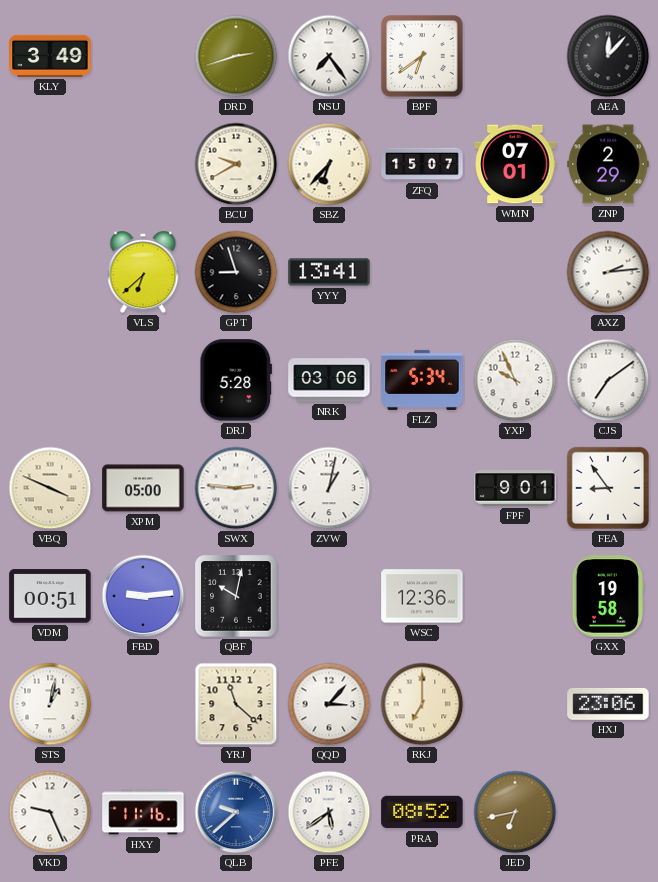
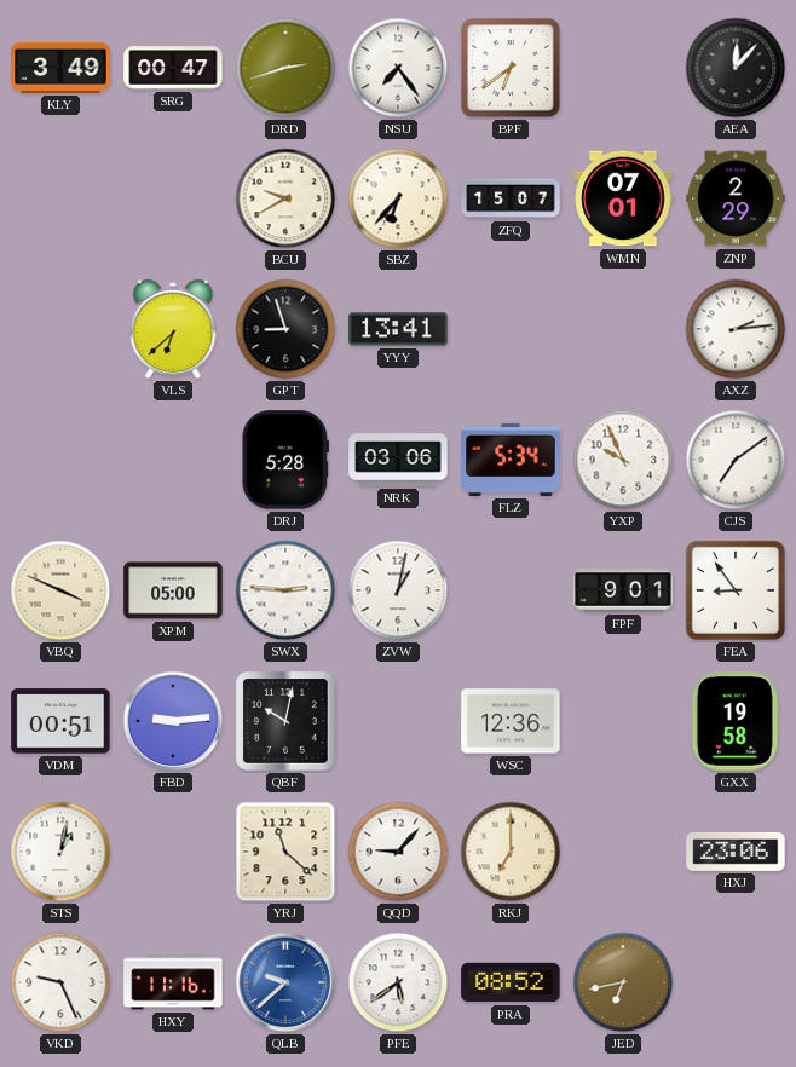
SRG: none -> 00:47
QQD: 3:07 -> 9:07
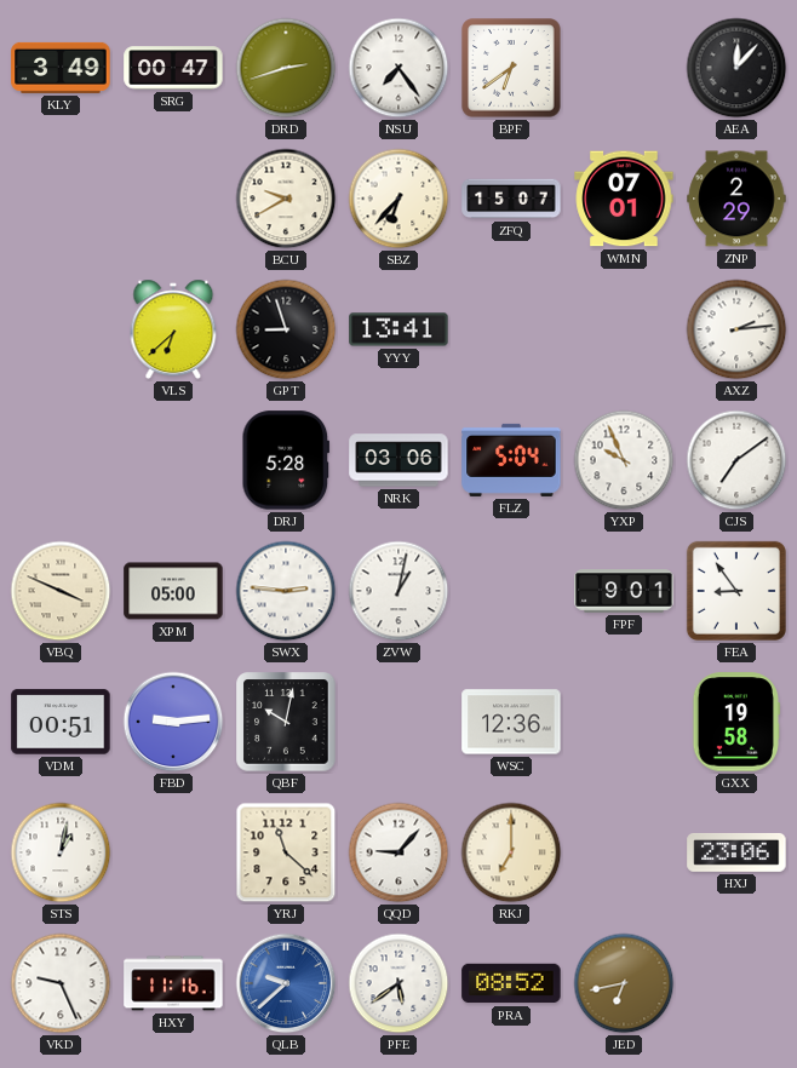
FLZ: 5:34 -> 5:04
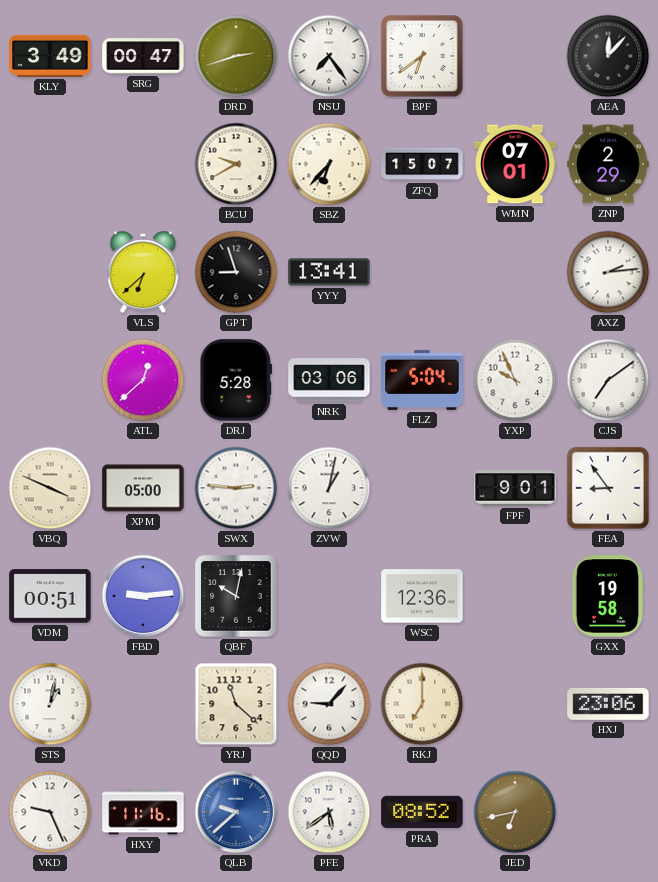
ATL: none -> 12:38
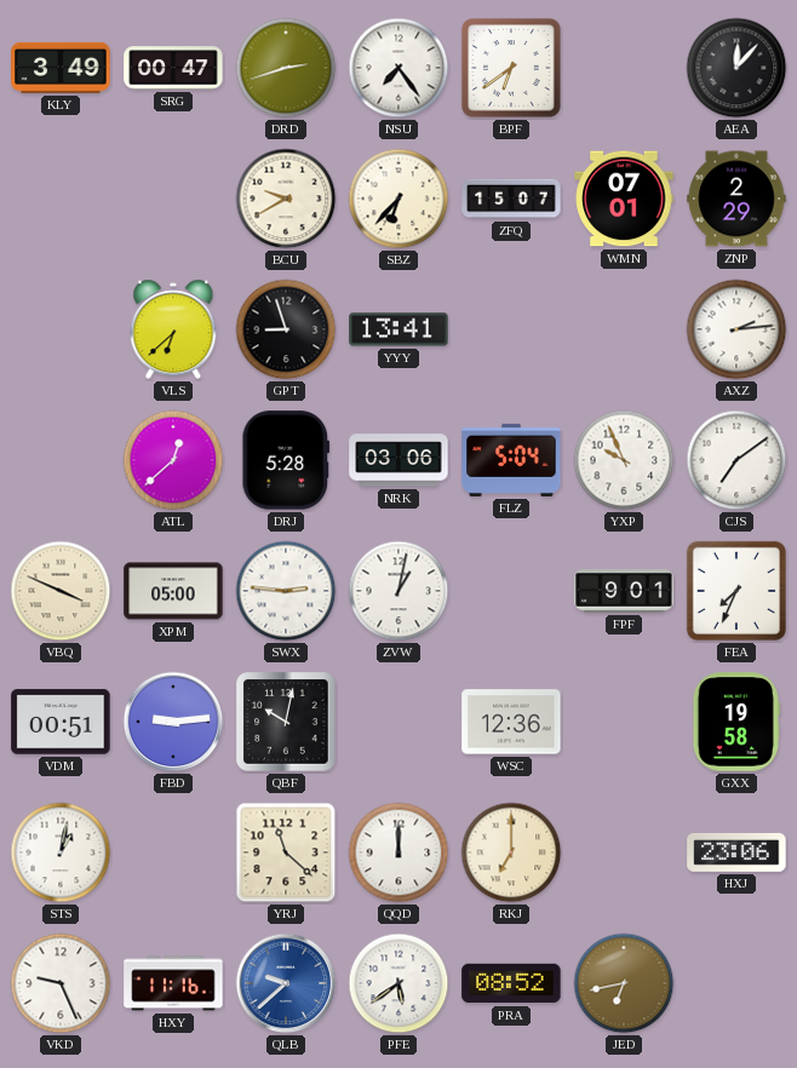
FEA: 8:54 -> 7:34
QQD: 9:07 -> 12:00
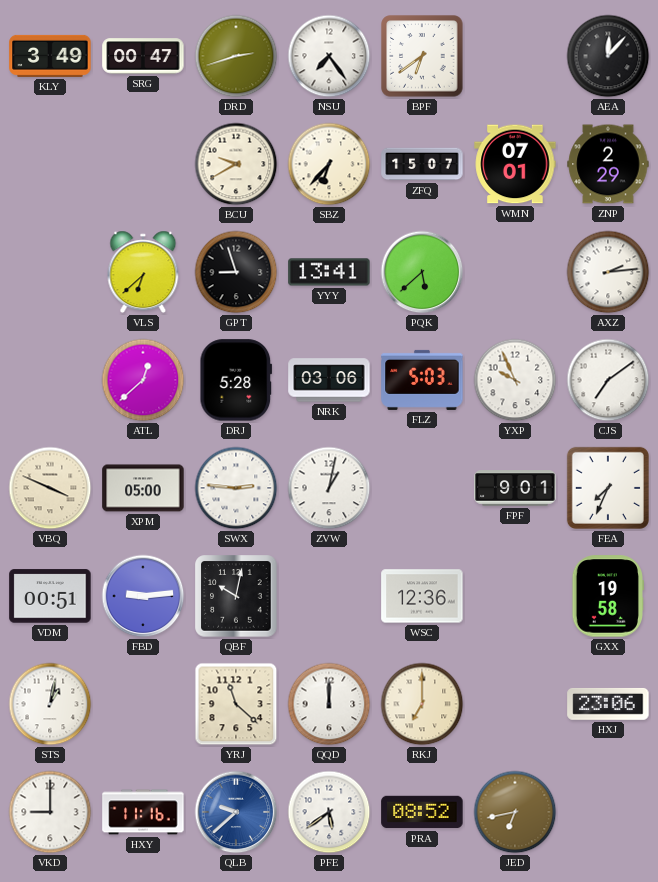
PQK: none -> 5:38
FLZ: 5:04 -> 5:03
VKD: 9:26 -> 9:00
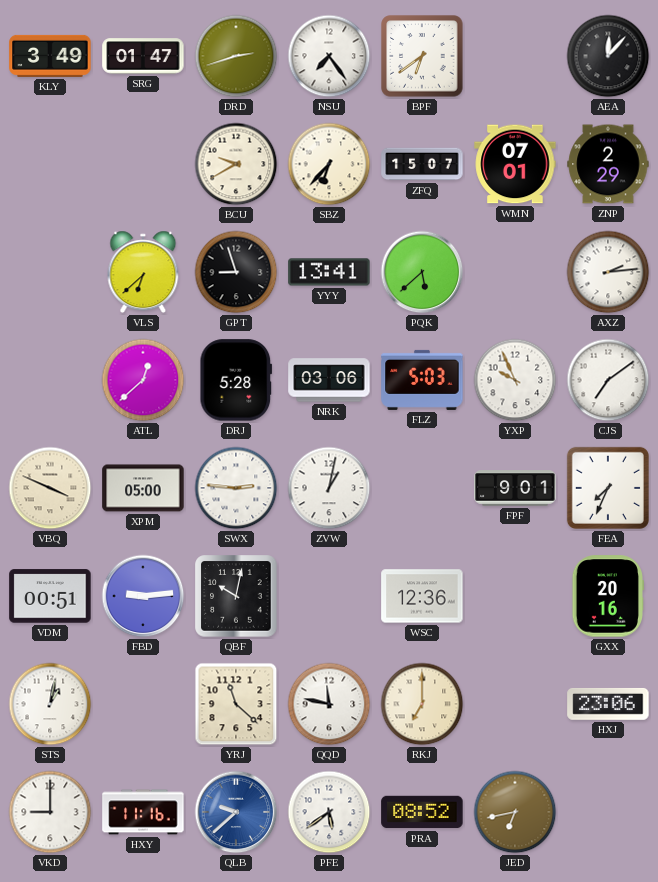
SRG: 00:47 -> 01:47
GXX: 19:58 -> 20:16
QQD: 12:00 -> 11:47
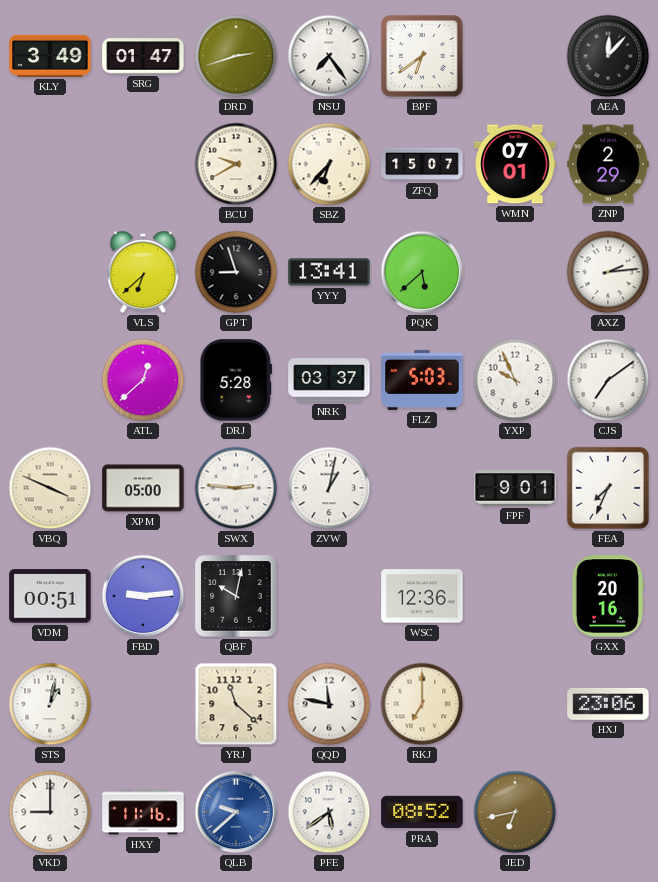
NRK: 03:06 -> 03:37
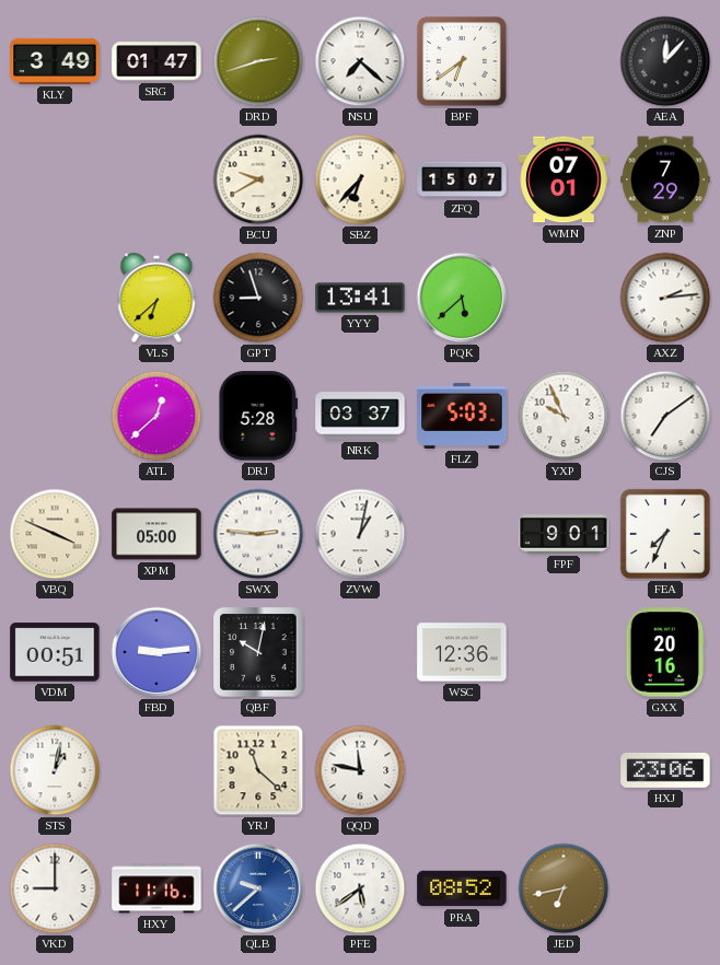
NSU: 7:24 -> 7:22
ZNP: 2:29 -> 7:29
RKJ: 7:00 -> none
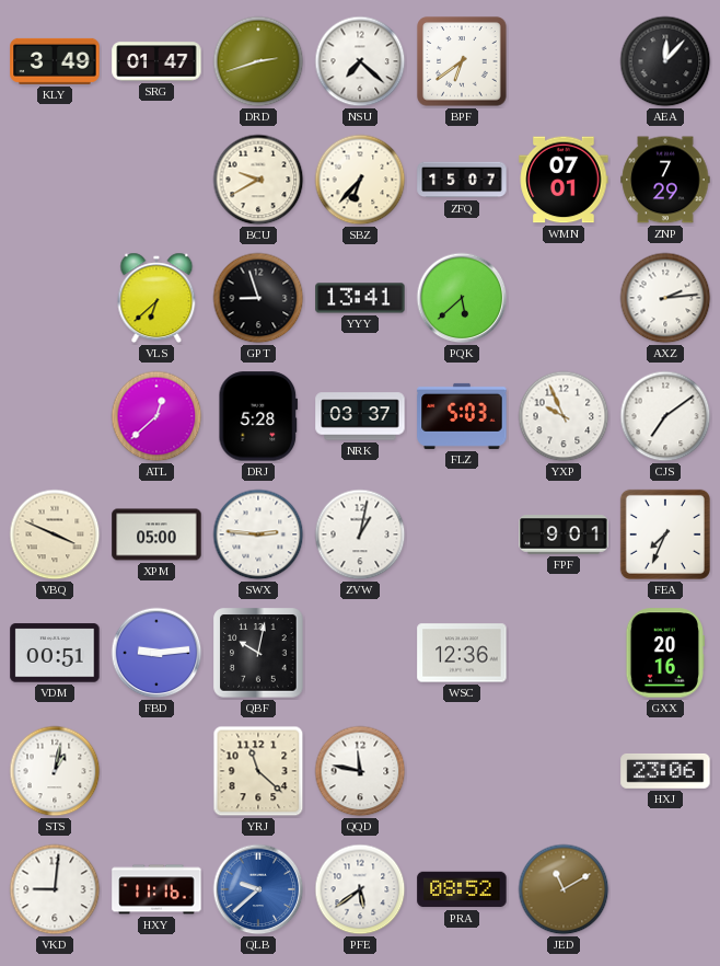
VKD: 9:00 -> 9:01
JED: 6:43 -> 11:10
